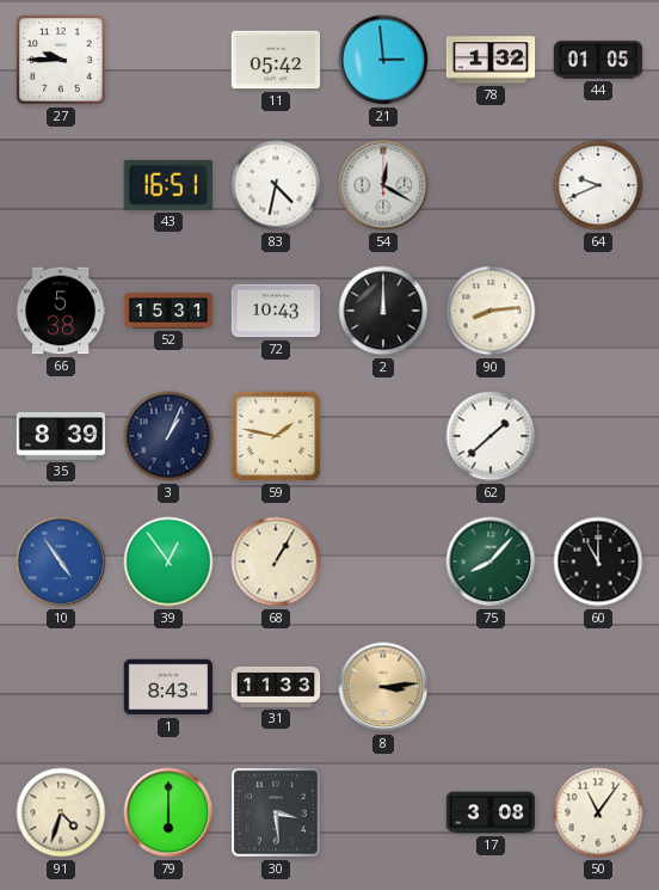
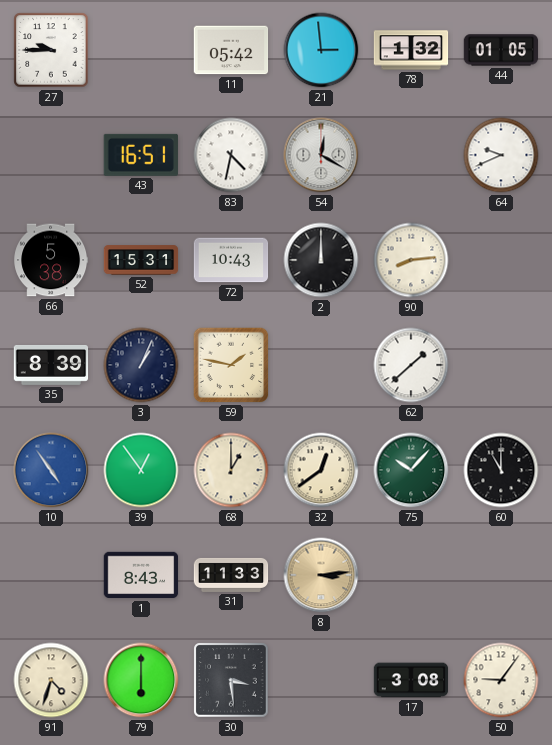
68: 1:05 -> 1:00
32: none -> 12:39
75: 8:07 -> 10:07
50: 11:06 -> 9:06
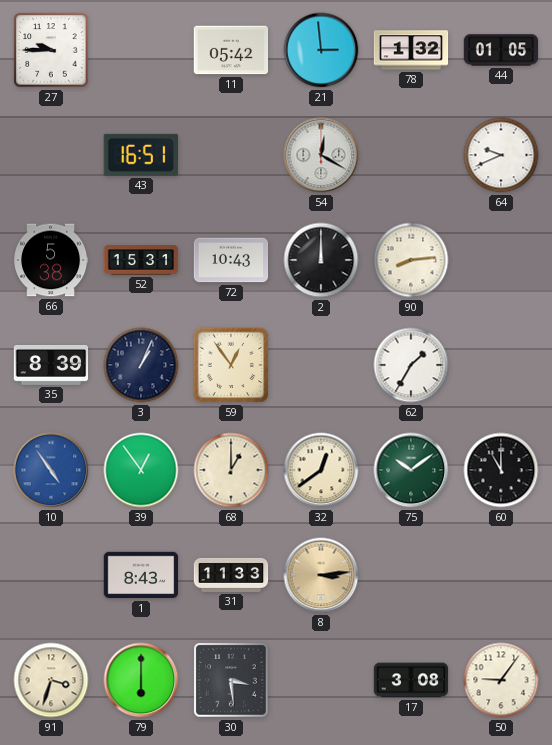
83: 4:32 -> none
59: 1:47 -> 12:54
62: 1:38 -> 1:35
75: 10:07 -> 10:09
91: 4:33 -> 3:33
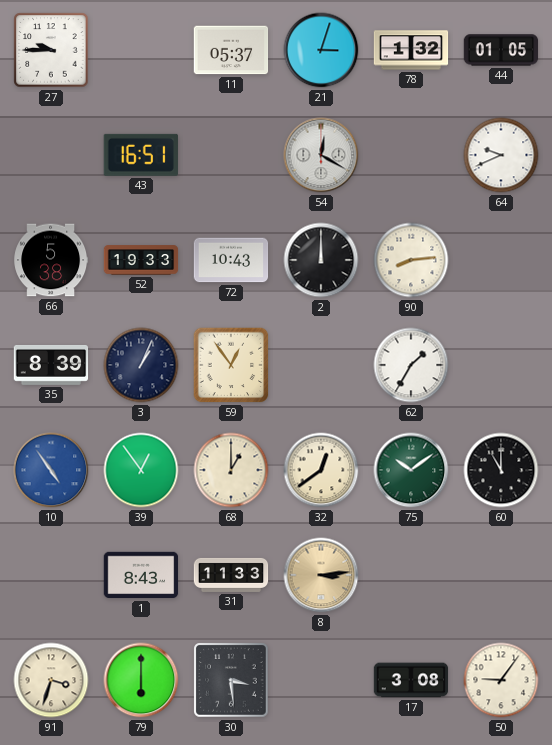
11: 05:42 -> 05:37
21: 2:59 -> 3:03
52: 15:31 -> 19:33
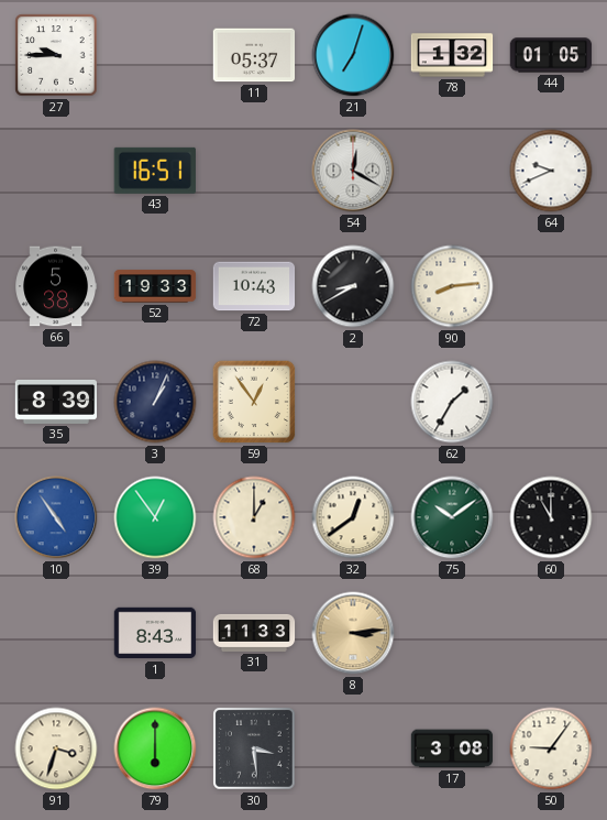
21: 3:03 -> 7:03
2: 12:00 -> 8:40
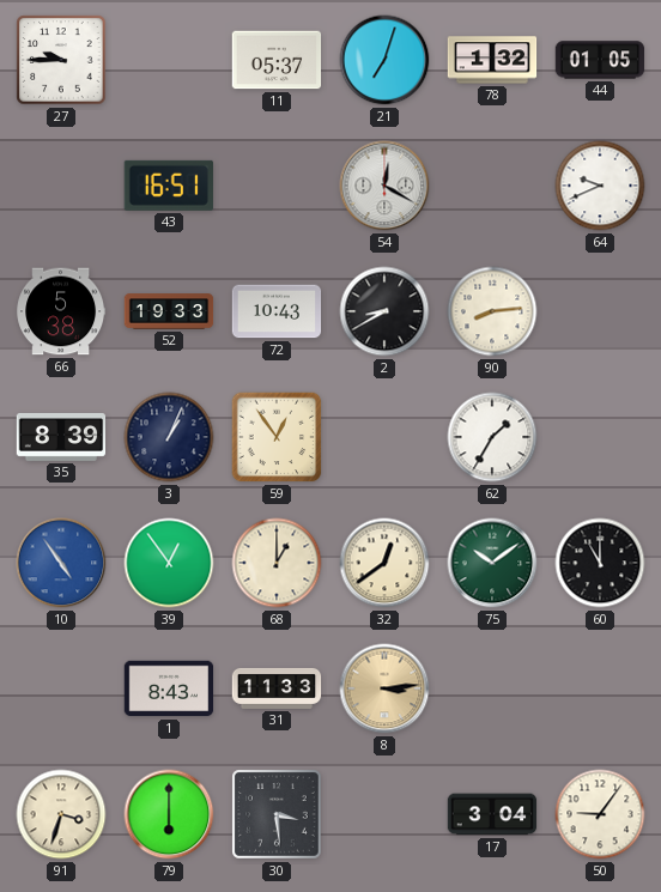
17: 3:08 -> 3:04
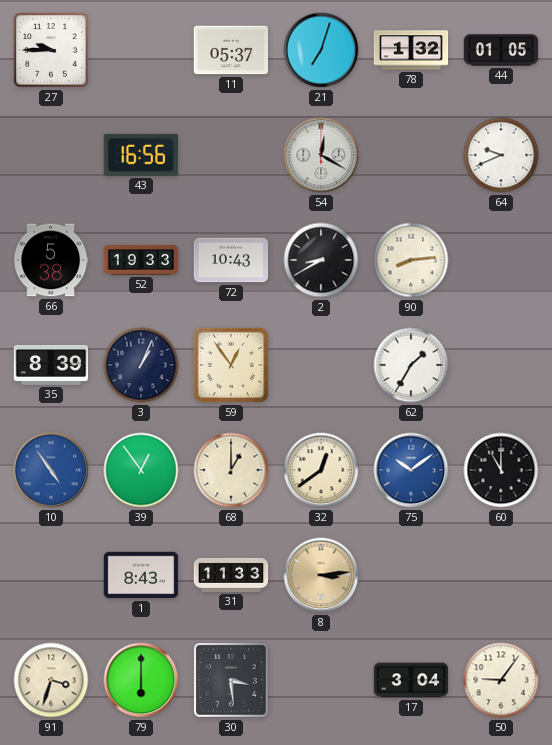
43: 16:51 -> 16:56
75 dial: green -> blue
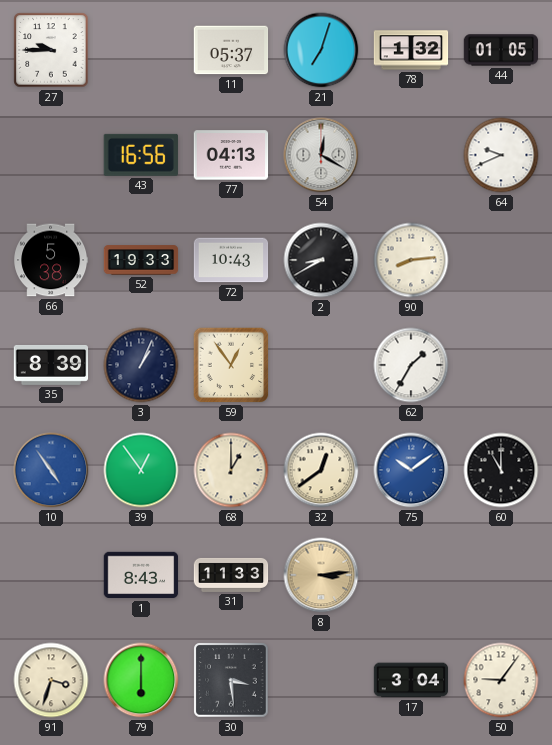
77: none -> 04:13
